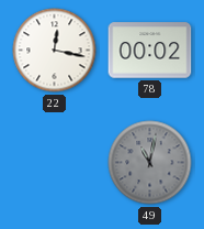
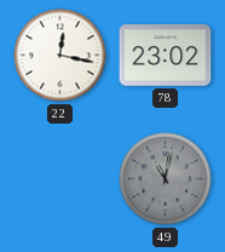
78: 00:02 -> 23:02
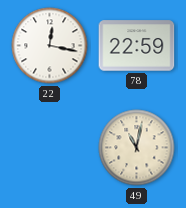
78: 23:02 -> 22:59
49 dial: grey -> cream
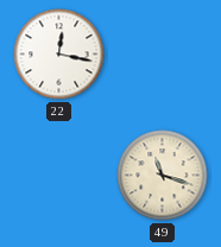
78: 22:59 -> none
49: 11:02 -> 11:18
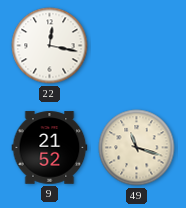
9: none -> 21:52
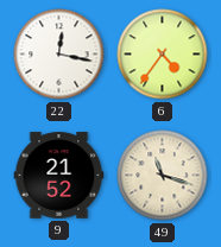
6: none -> 4:36
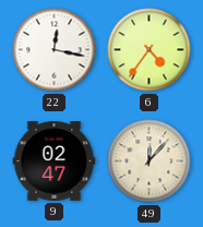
9: 21:52 -> 02:47
49: 11:18 -> 12:07
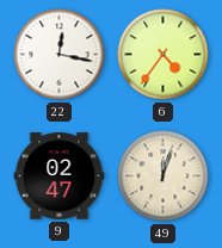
49: 12:07 -> 12:03
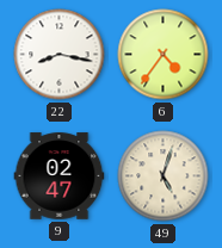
22: 12:17 -> 8:17
49: 12:03 -> 5:03
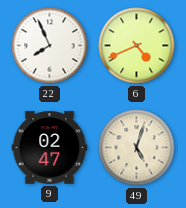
22: 8:17 -> 7:56
6: 4:36 -> 4:41
